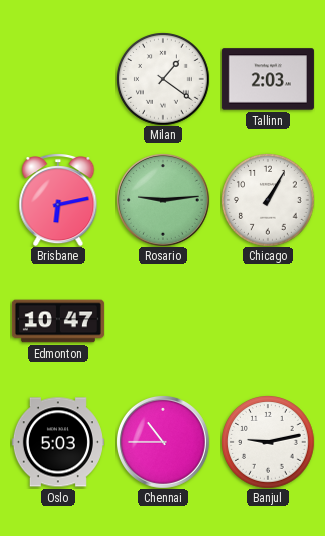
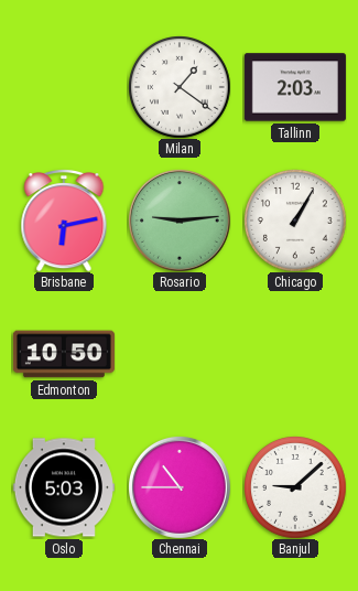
Edmonton: 10:47 -> 10:50
Banjul: 9:13 -> 9:08
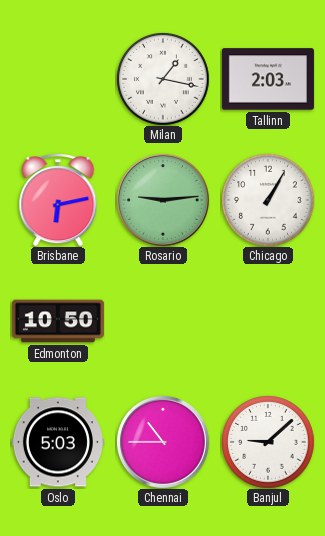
Milan: 1:21 -> 1:17
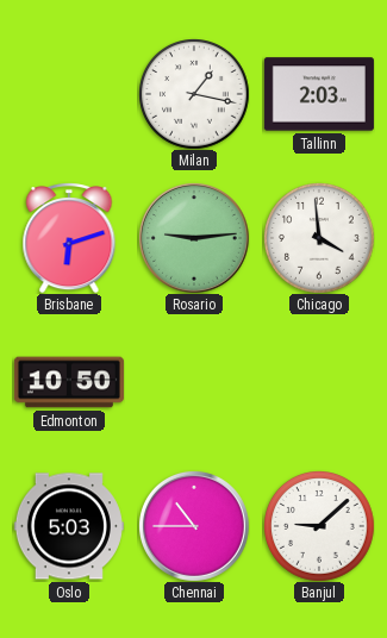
Brisbane: 6:13 -> 6:12
Chicago: 1:05 -> 3:59
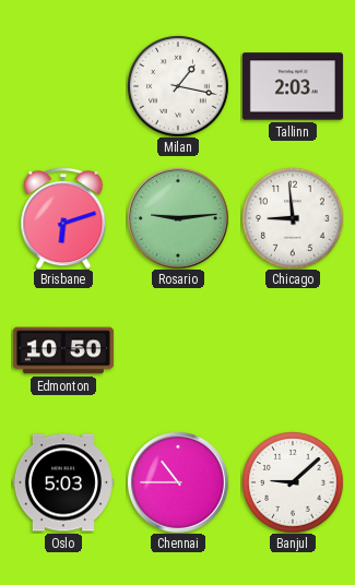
Chicago: 3:59 -> 8:59
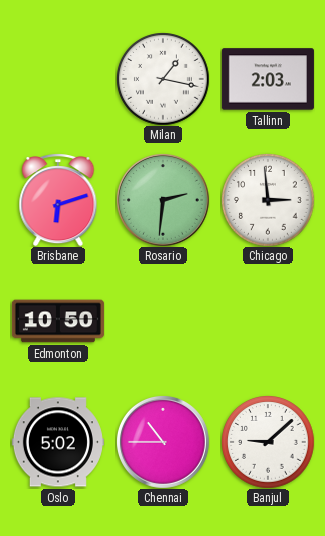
Rosario: 9:14 -> 2:31
Chicago: 8:59 -> 2:59
Oslo: 5:03 -> 5:02
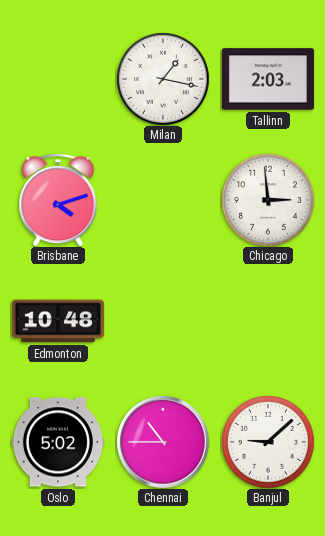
Brisbane: 6:12 -> 4:12
Rosario: 2:31 -> none
Edmonton: 10:50 -> 10:48
